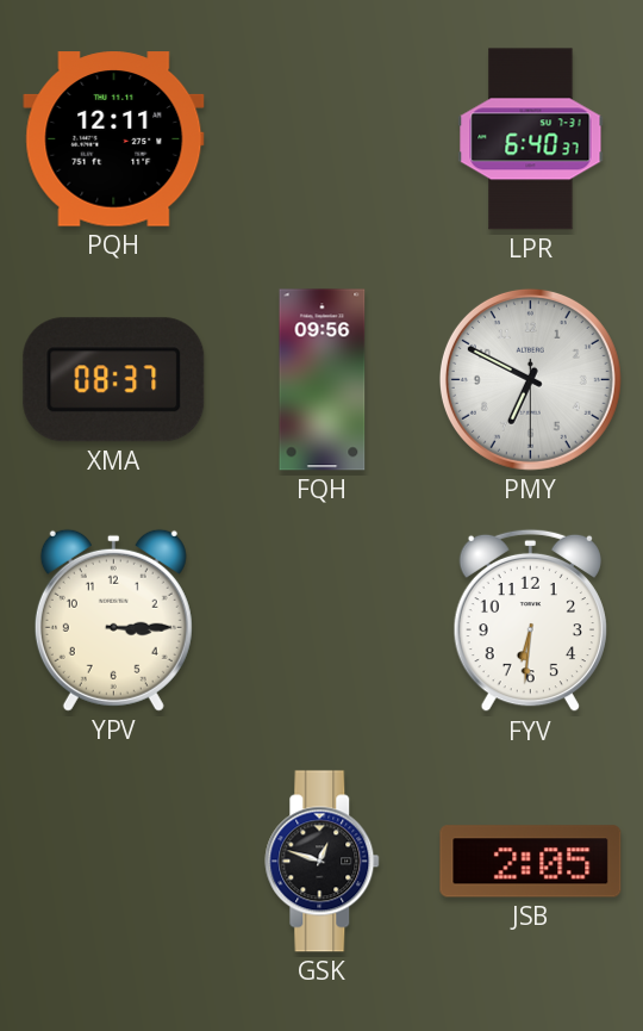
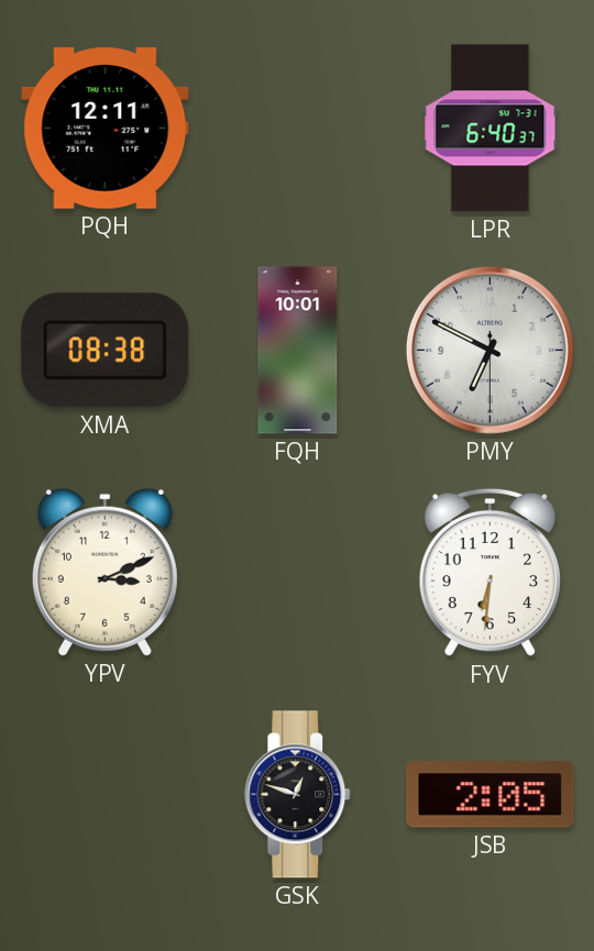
XMA: 08:37 -> 08:38
FQH: 09:56 -> 10:01
YPV: 3:15 -> 3:11
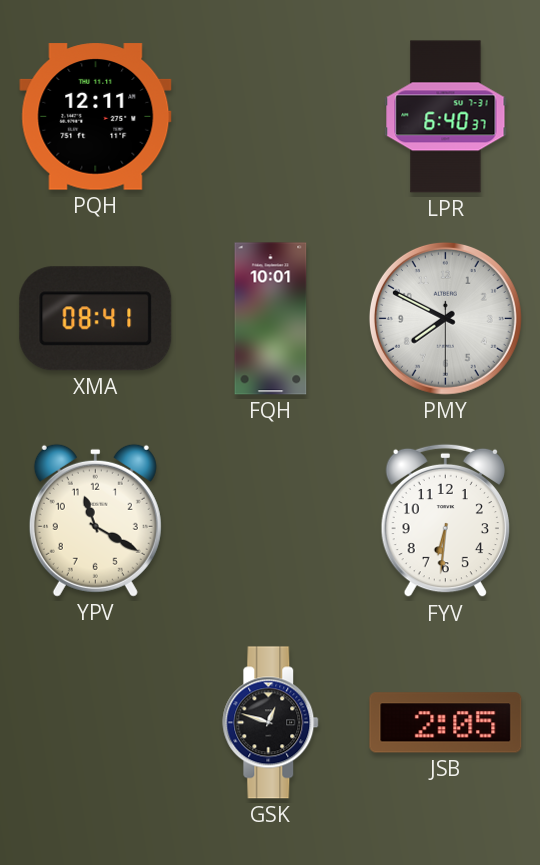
XMA: 08:38 -> 08:41
PMY: 6:49 -> 7:49
YPV: 3:11 -> 11:20
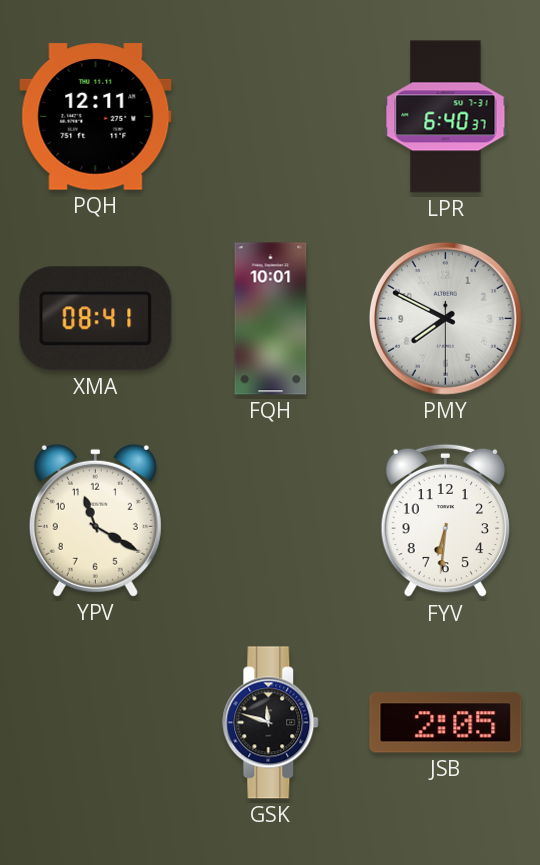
GSK: 12:48 -> 11:48
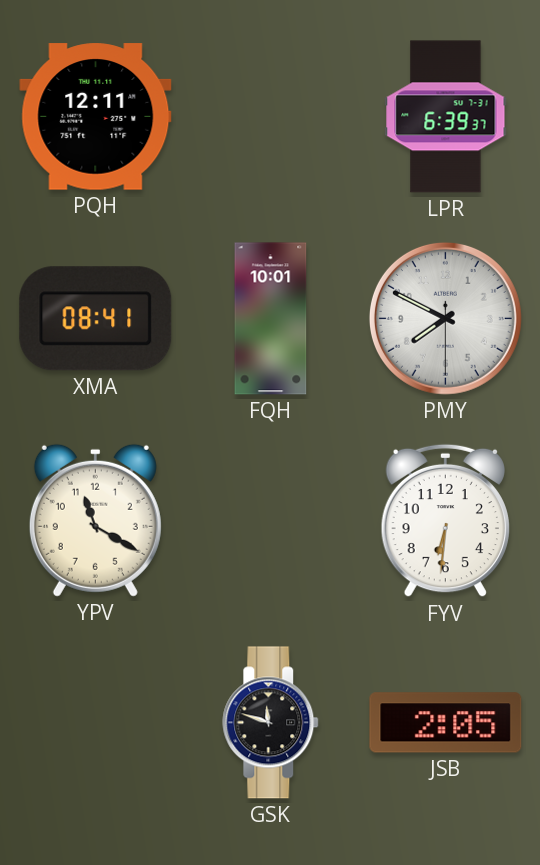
LPR: 6:40 -> 6:39
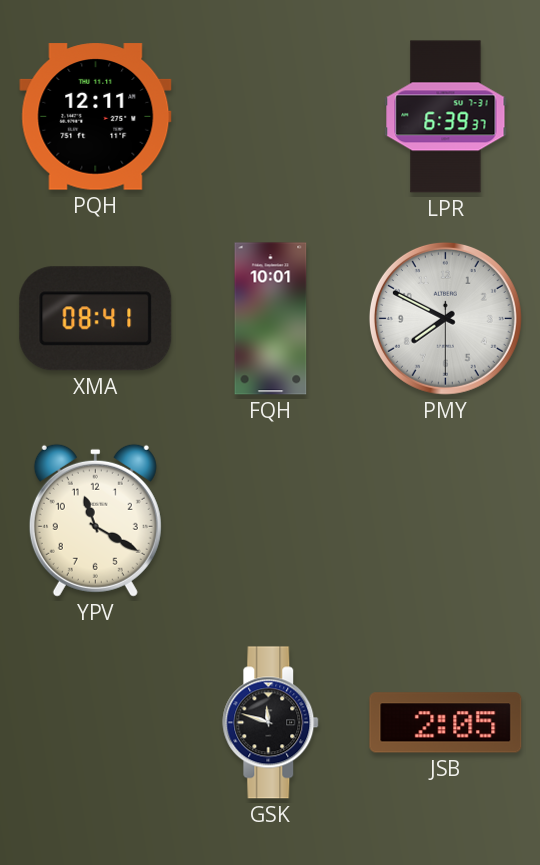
FYV: 6:31 -> none
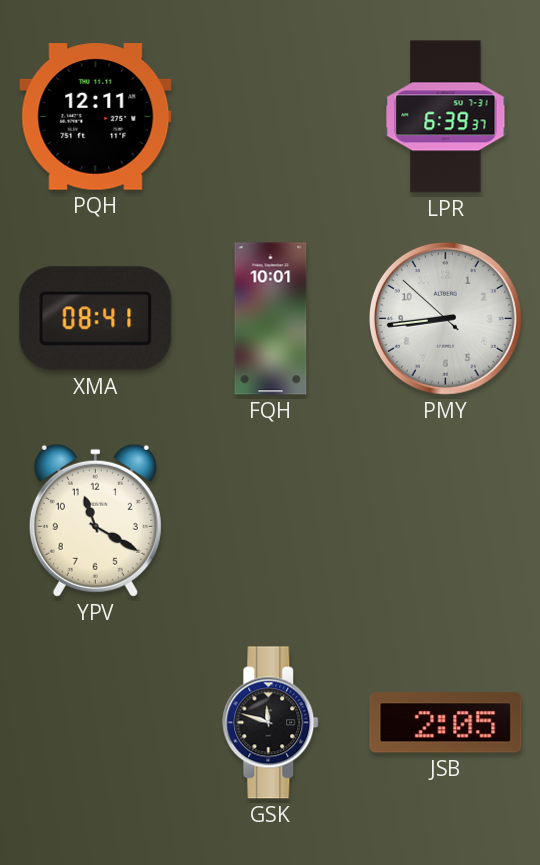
PMY: 7:49 -> 8:43
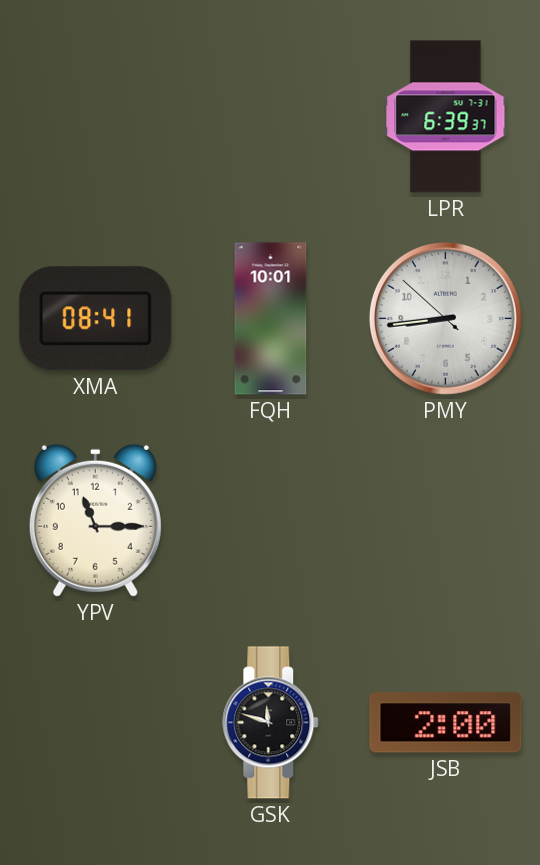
PQH: 12:11 -> none
YPV: 11:20 -> 11:15
JSB: 2:05 -> 2:00
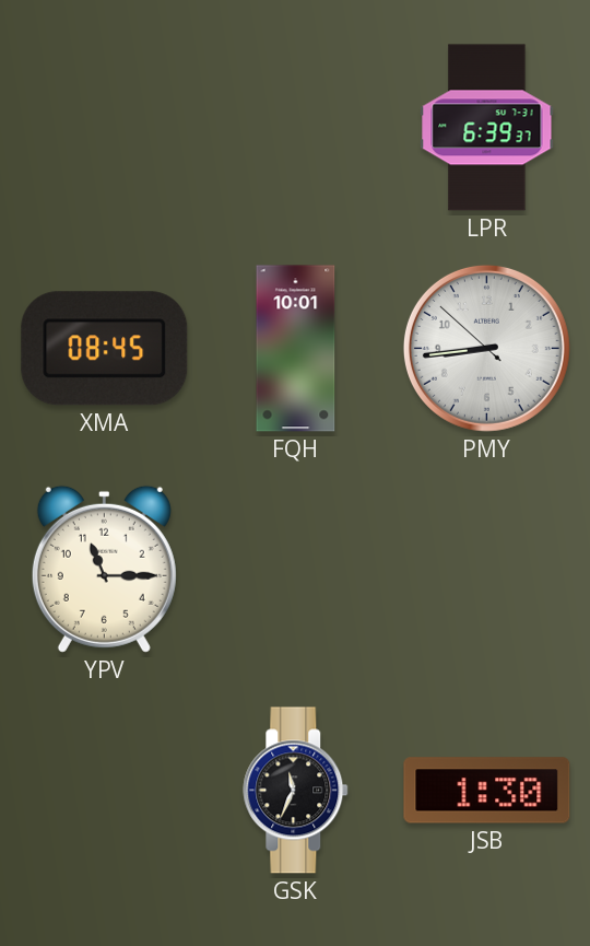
XMA: 08:41 -> 08:45
GSK: 11:48 -> 11:34
JSB: 2:00 -> 1:30
